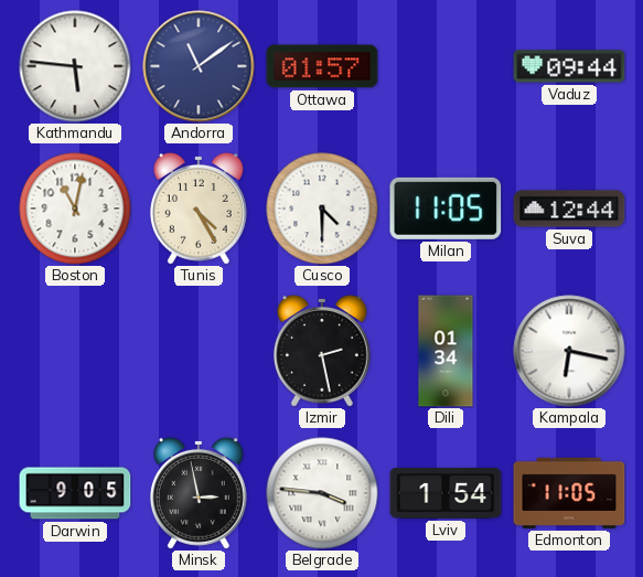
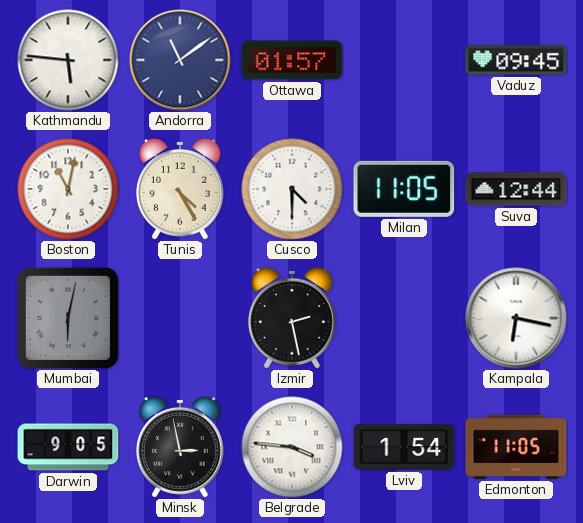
Vaduz: 09:44 -> 09:45
Mumbai: none -> 6:02
Dili: 01:34 -> none
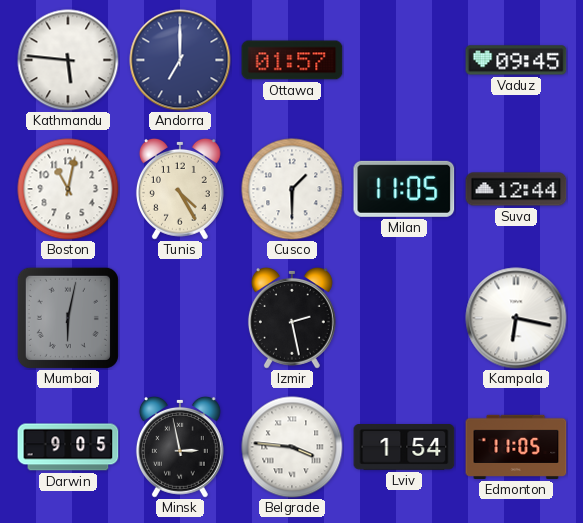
Andorra: 11:09 -> 7:00
Cusco: 4:30 -> 1:30
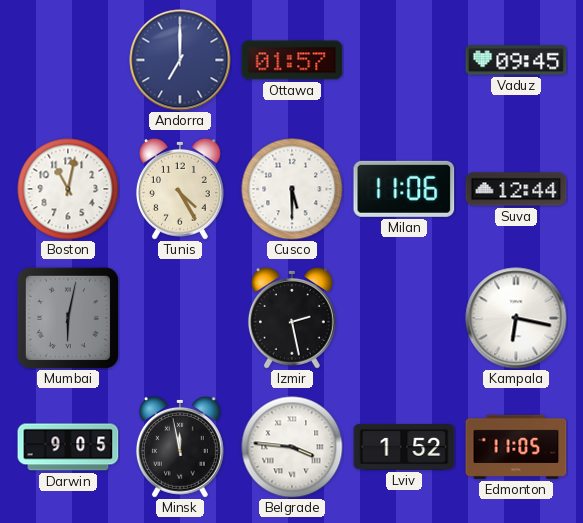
Kathmandu: 5:46 -> none
Cusco: 1:30 -> 5:30
Milan: 11:05 -> 11:06
Minsk: 2:58 -> 11:58
Lviv: 1:54 -> 1:52
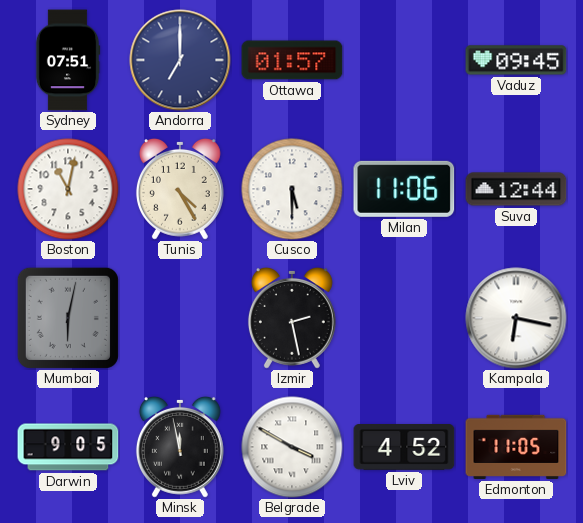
Sydney: none -> 07:51
Belgrade: 3:46 -> 3:50
Lviv: 1:52 -> 4:52
